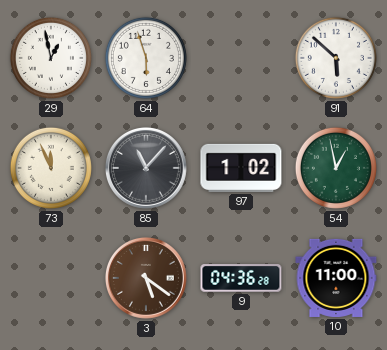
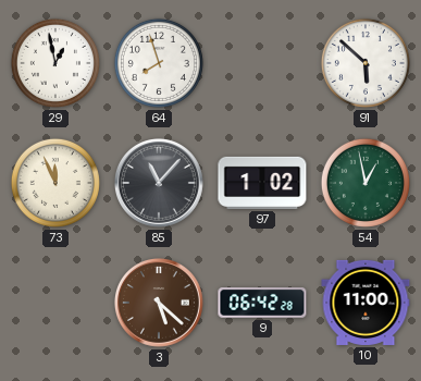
64: 5:57 -> 7:57
3: 5:21 -> 5:22
9: 04:36 -> 06:42
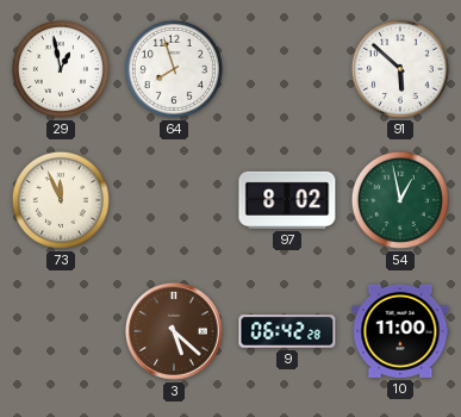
85: 11:07 -> none
97: 1:02 -> 8:02
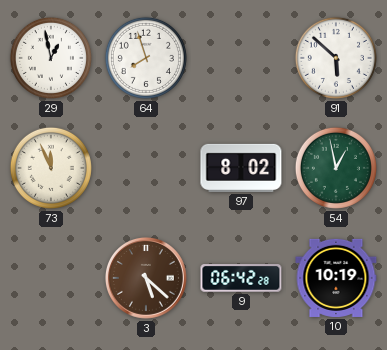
10: 11:00 -> 10:19
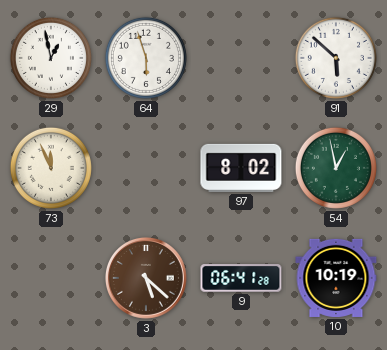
64: 7:57 -> 5:57
9: 06:42 -> 06:41
